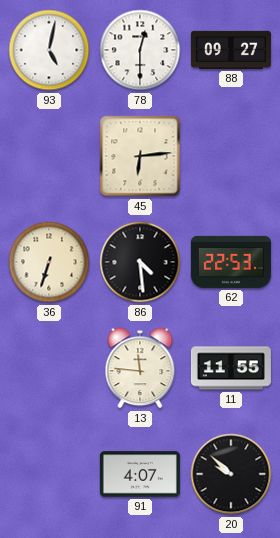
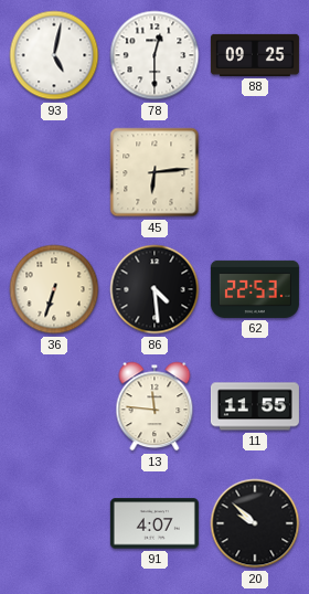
88: 09:27 -> 09:25
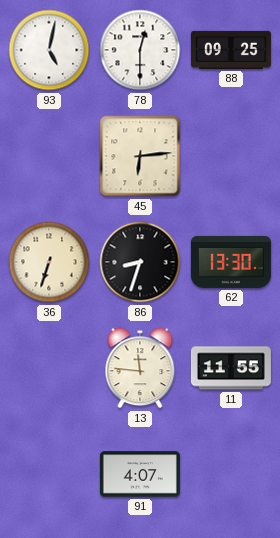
86: 4:29 -> 8:33
62: 22:53 -> 13:30
20: 9:52 -> none
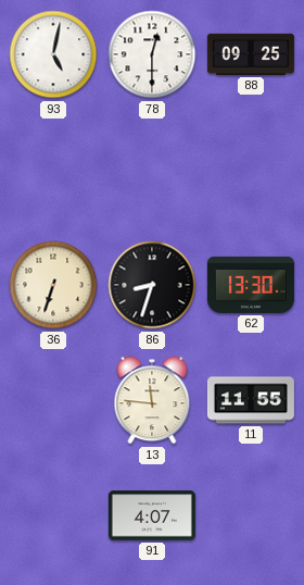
45: 6:14 -> none
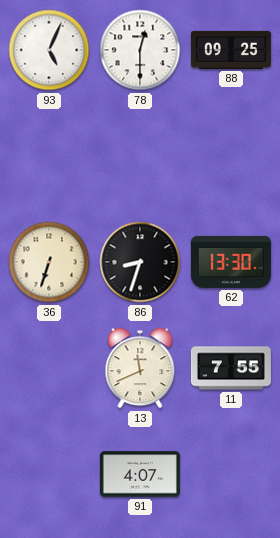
93: 5:02 -> 5:04
13: 11:46 -> 11:41
11: 11:55 -> 7:55
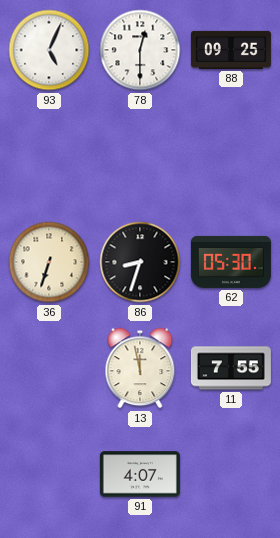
62: 13:30 -> 05:30
13: 11:41 -> 11:58
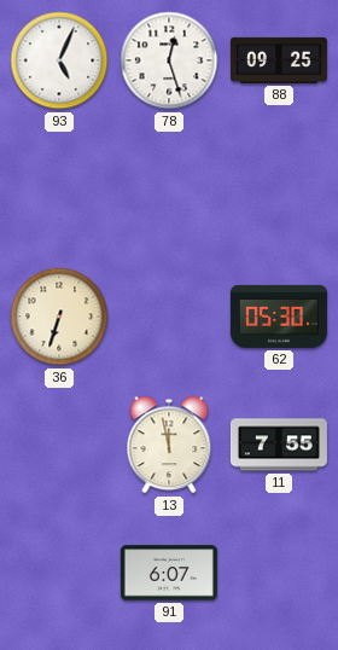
78: 12:30 -> 12:27
86: 8:33 -> none
91: 4:07 -> 6:07
